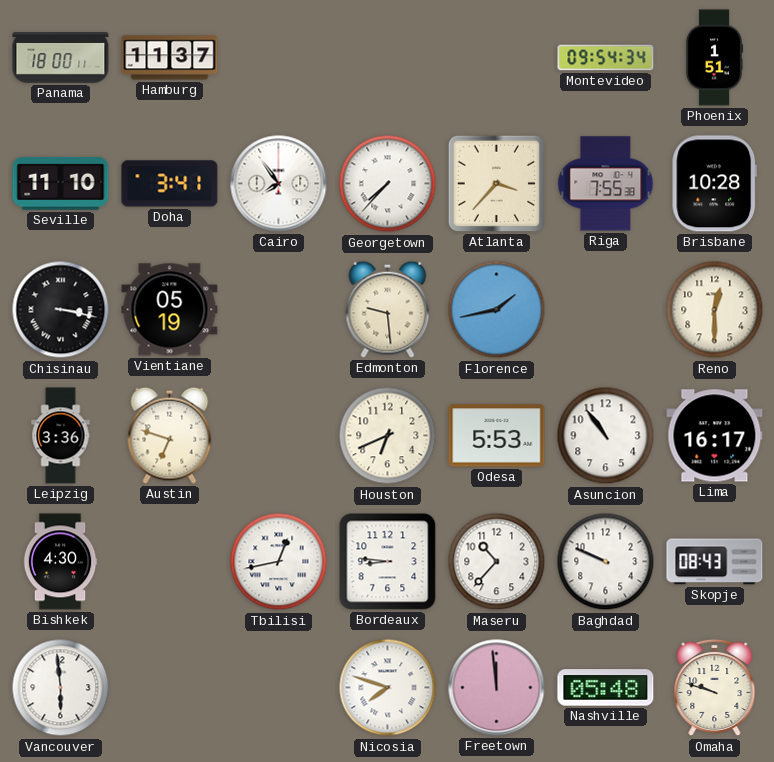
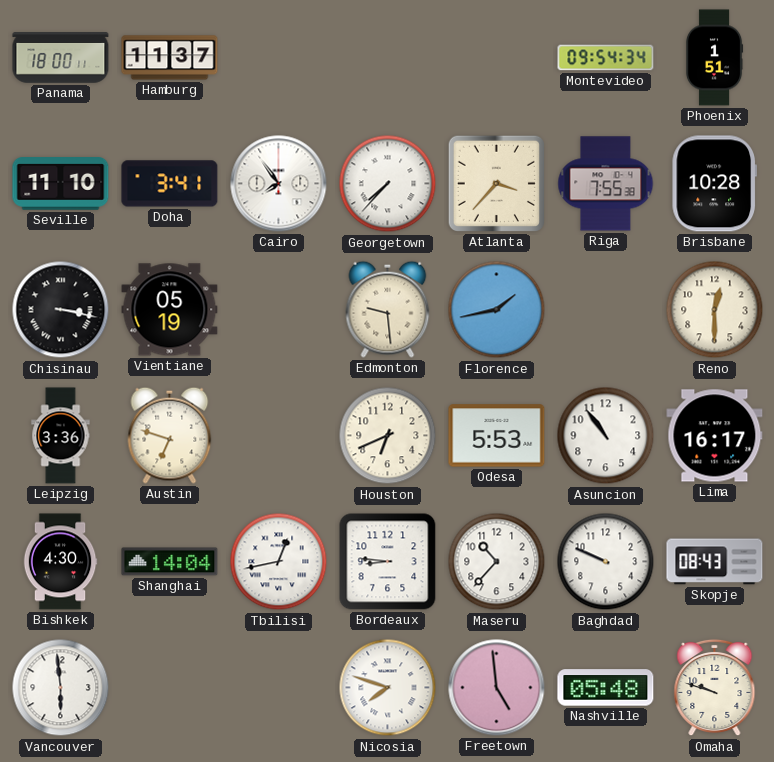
Shanghai: none -> 14:04
Freetown: 11:59 -> 4:59
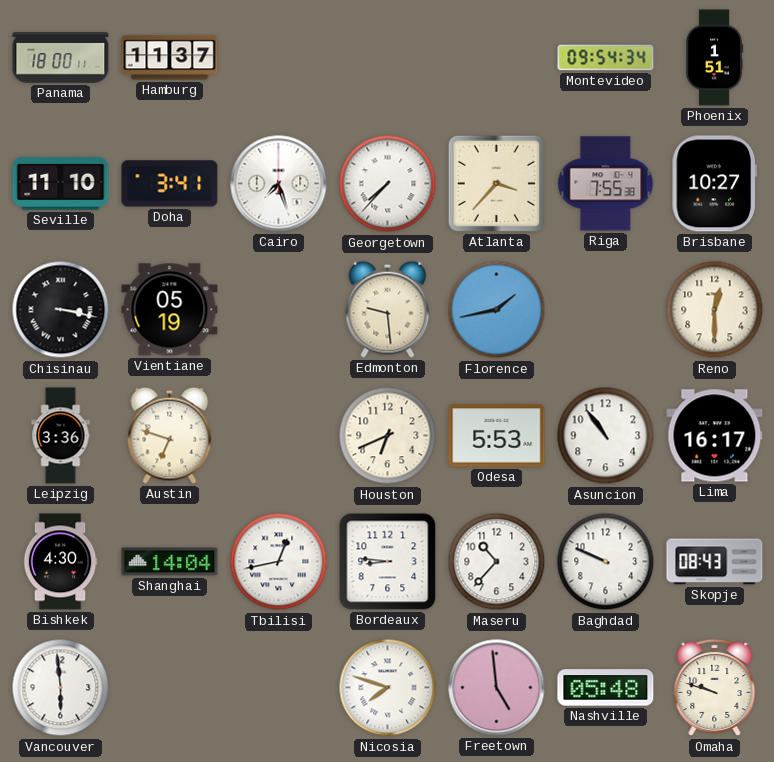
Cairo: 7:54 -> 7:27
Brisbane: 10:28 -> 10:27
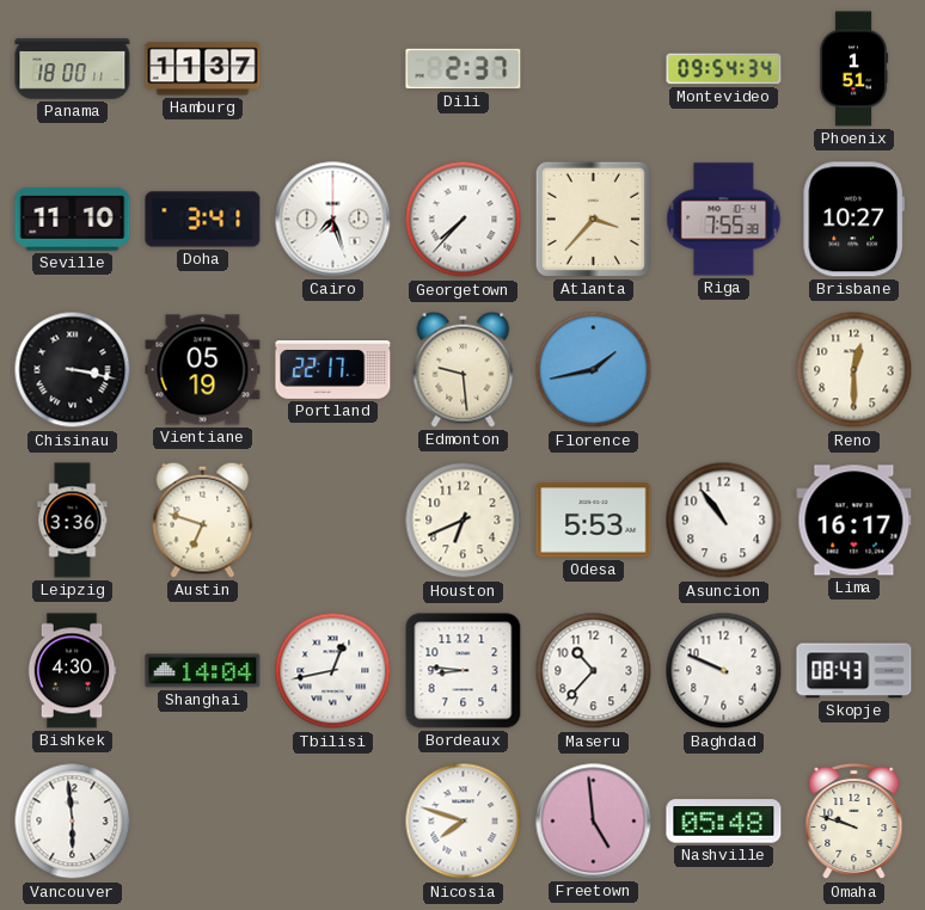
Dili: none -> 2:37
Portland: none -> 22:17
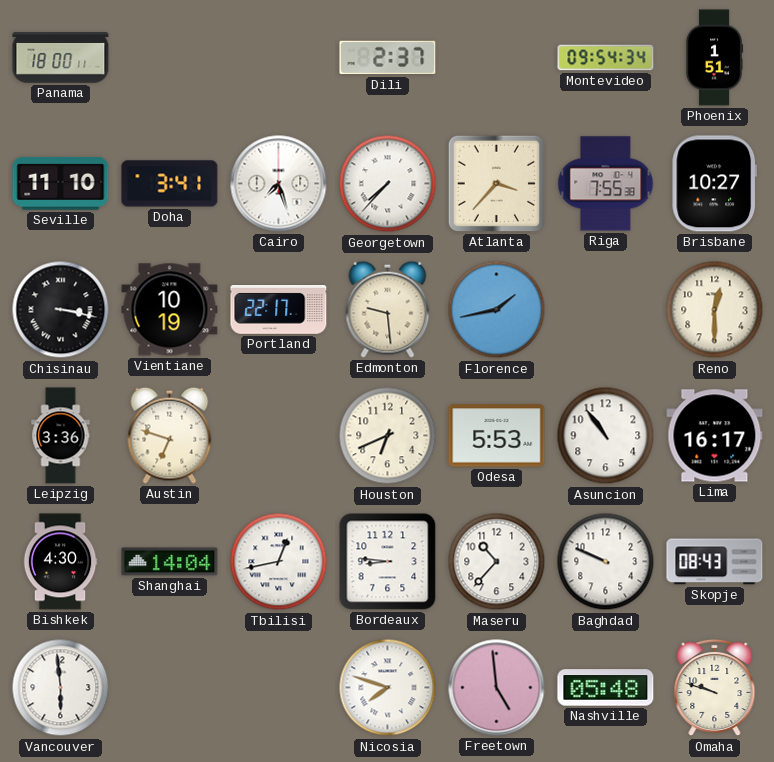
Hamburg: 11:37 -> none
Vientiane: 05:19 -> 10:19
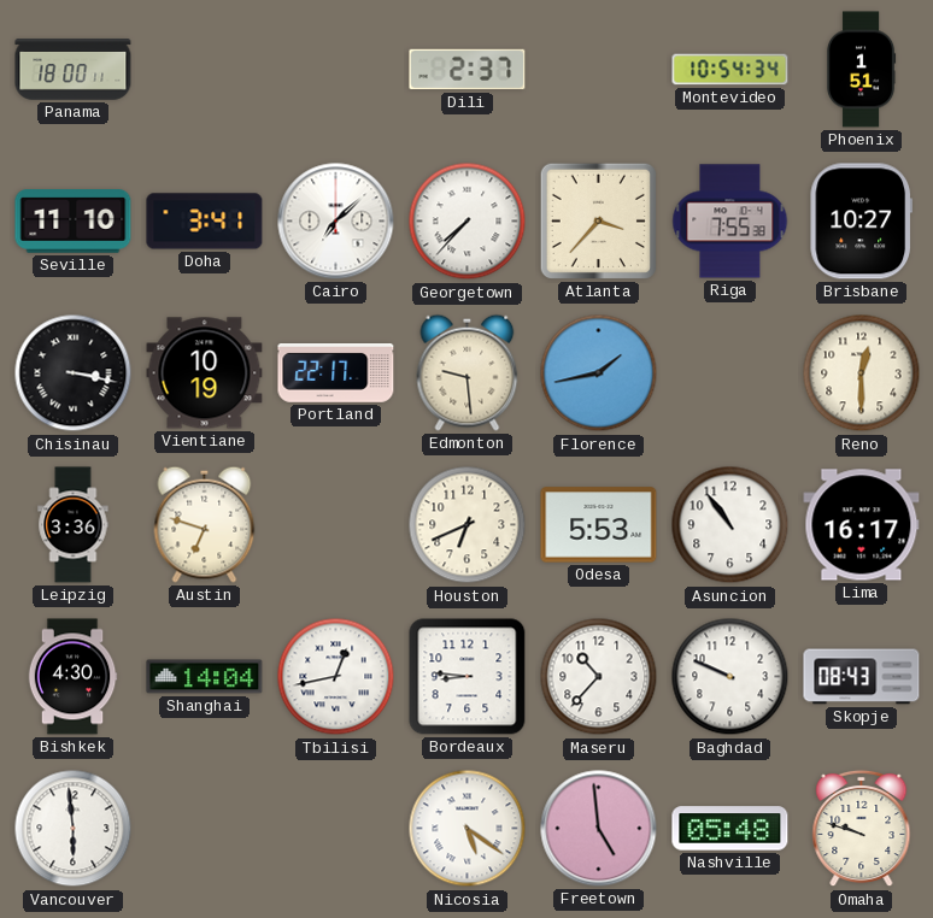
Montevideo: 09:54 -> 10:54
Cairo: 7:27 -> 7:08
Nicosia: 7:48 -> 5:21
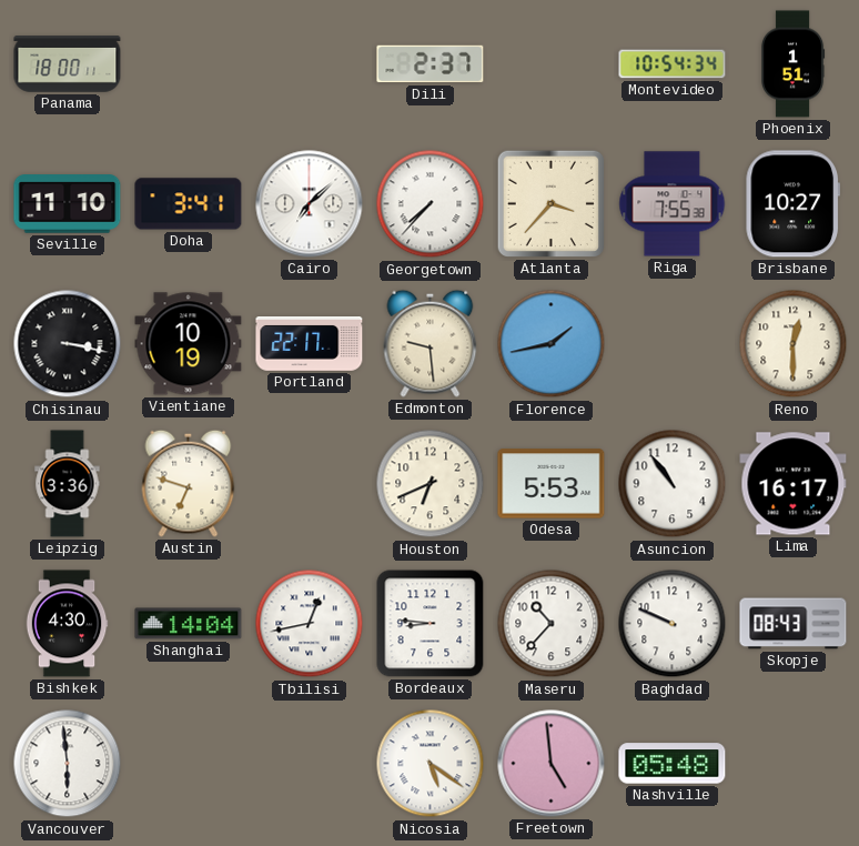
Omaha: 9:48 -> none
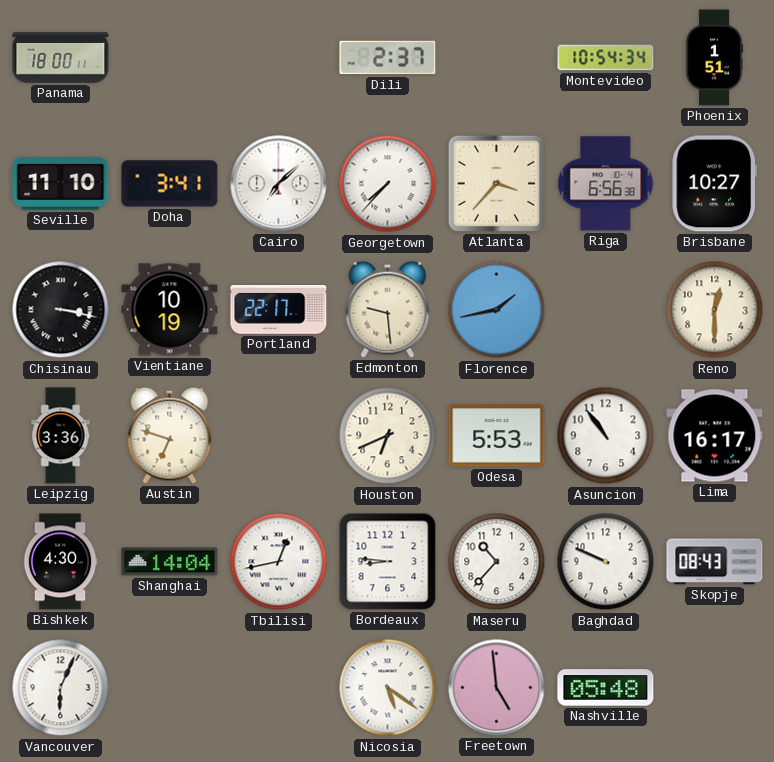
Riga: 7:55 -> 6:56
Vancouver: 5:59 -> 6:04
